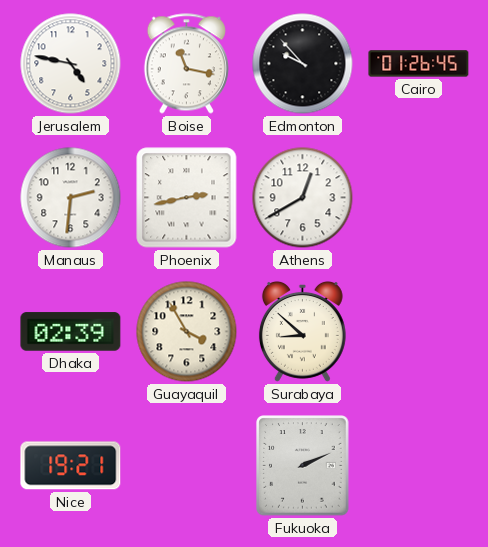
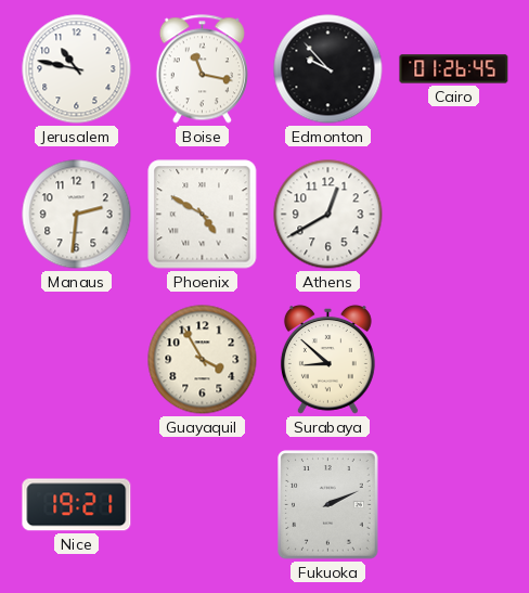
Jerusalem: 4:47 -> 10:47
Phoenix: 2:43 -> 4:50
Dhaka: 02:39 -> none
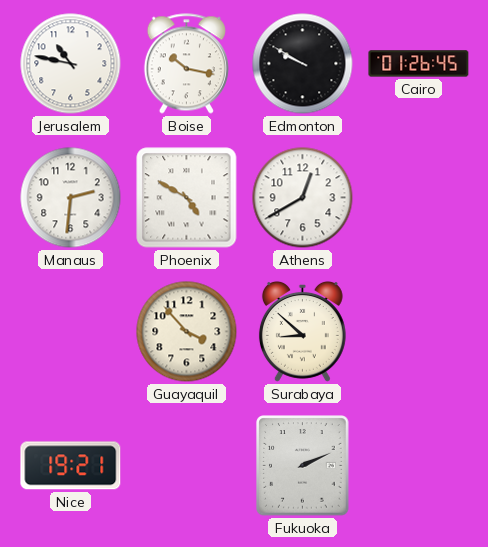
Boise: 11:17 -> 10:17
Edmonton: 9:53 -> 9:50
Guayaquil: 3:55 -> 3:53
